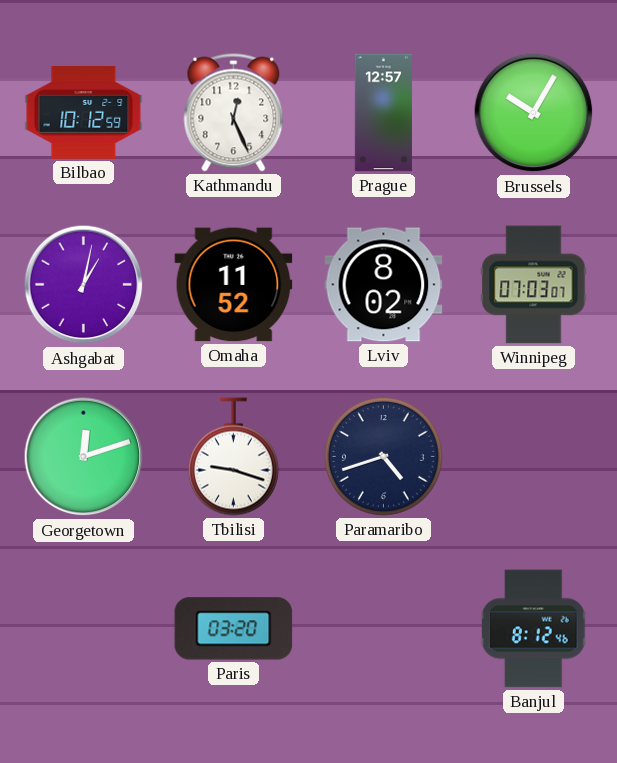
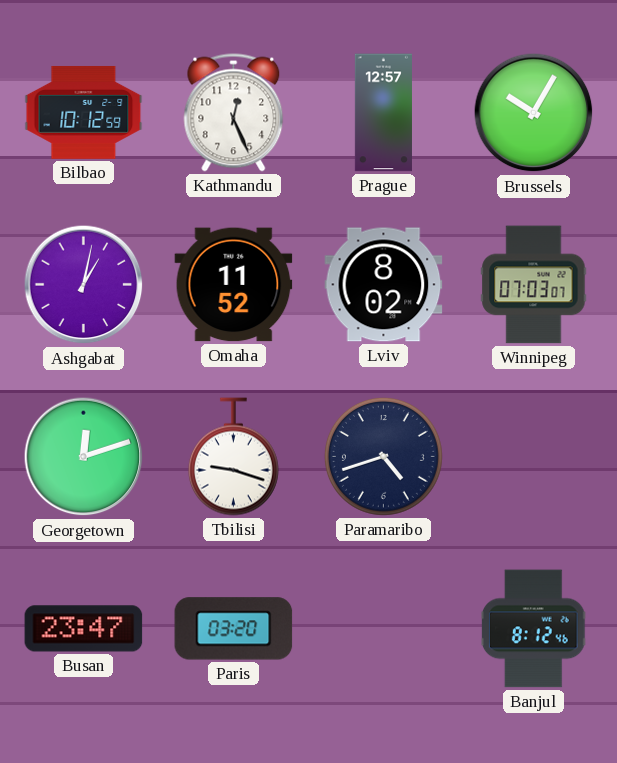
Busan: none -> 23:47
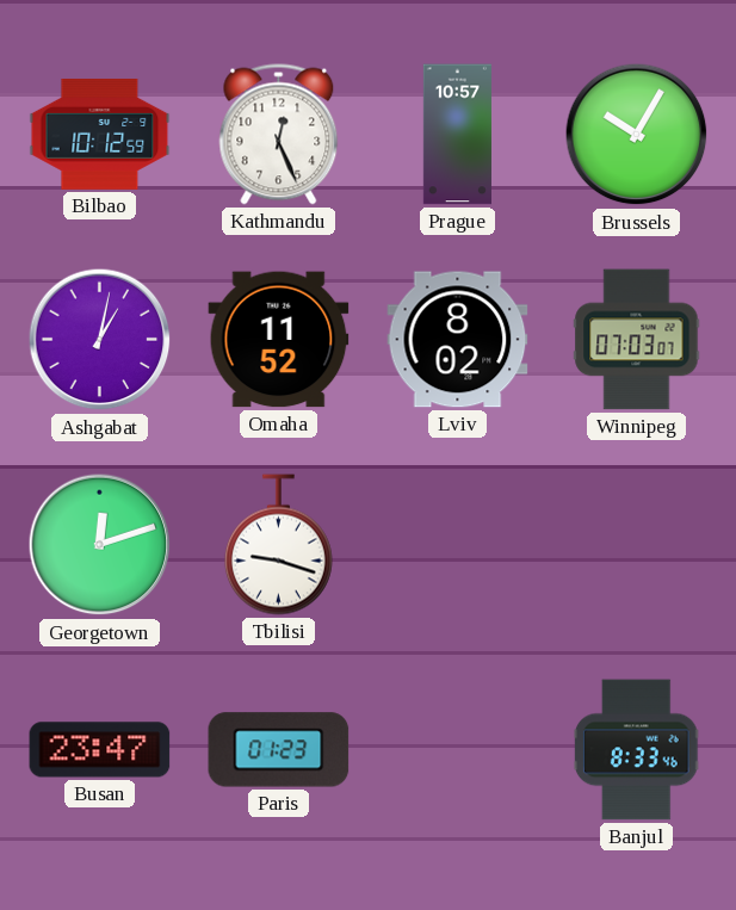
Prague: 12:57 -> 10:57
Paramaribo: 4:42 -> none
Paris: 03:20 -> 01:23
Banjul: 8:12 -> 8:33
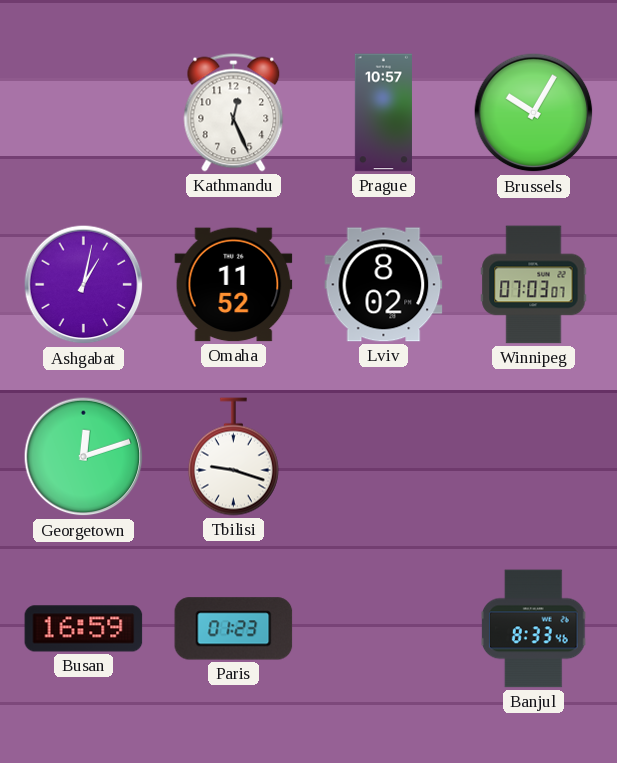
Bilbao: 10:12 -> none
Busan: 23:47 -> 16:59
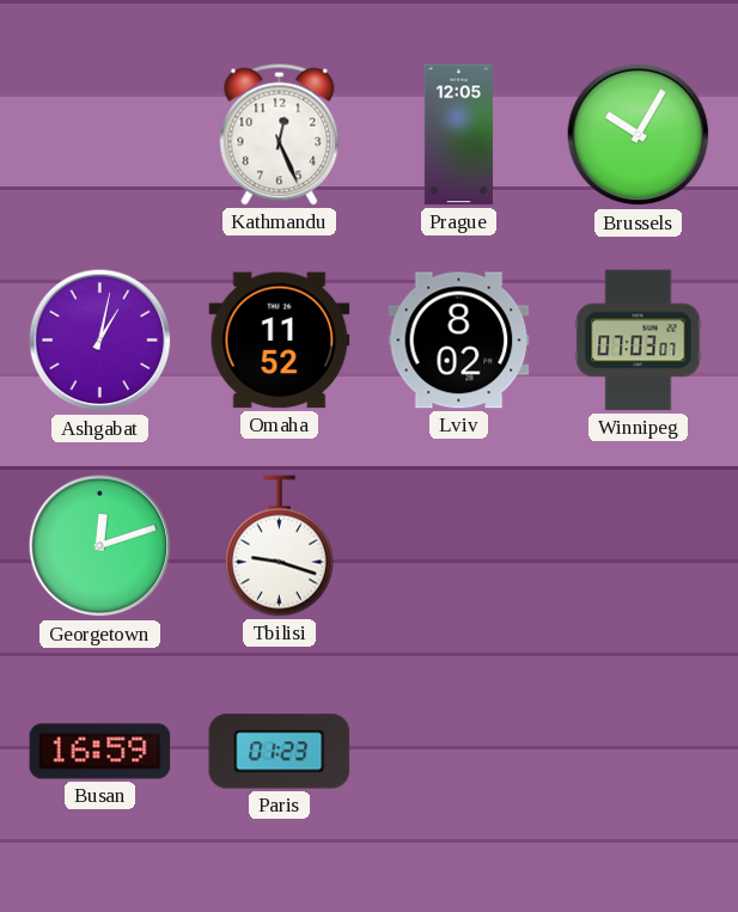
Prague: 10:57 -> 12:05
Banjul: 8:33 -> none
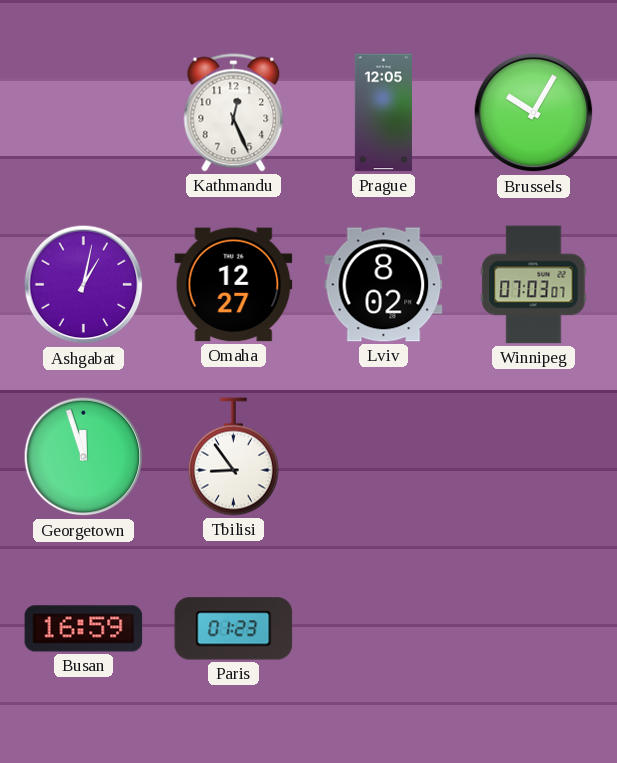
Omaha: 11:52 -> 12:27
Georgetown: 12:12 -> 11:57
Tbilisi: 9:18 -> 8:54
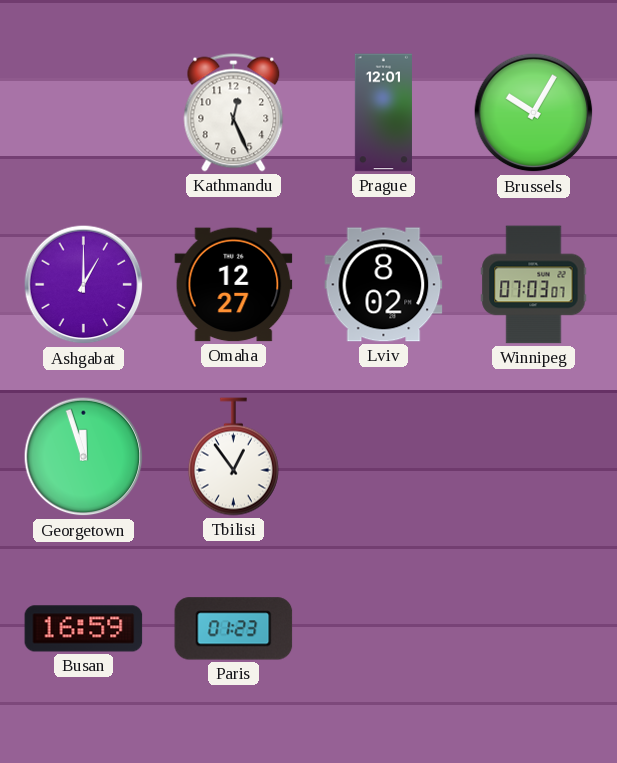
Prague: 12:05 -> 12:01
Ashgabat: 1:02 -> 1:00
Tbilisi: 8:54 -> 12:54
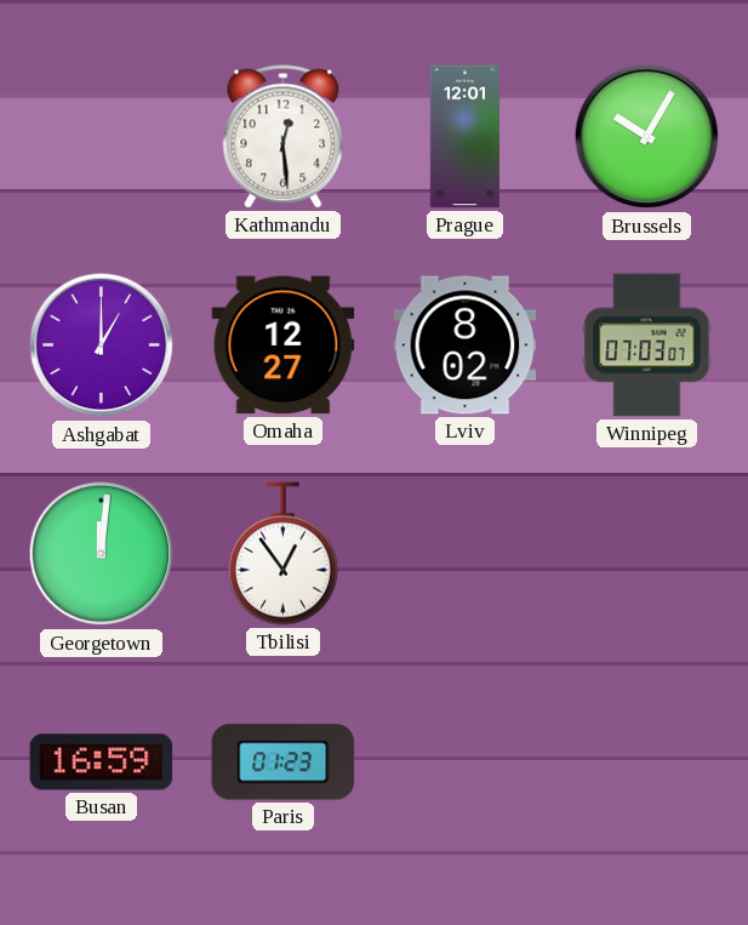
Kathmandu: 12:26 -> 12:29
Georgetown: 11:57 -> 12:01
